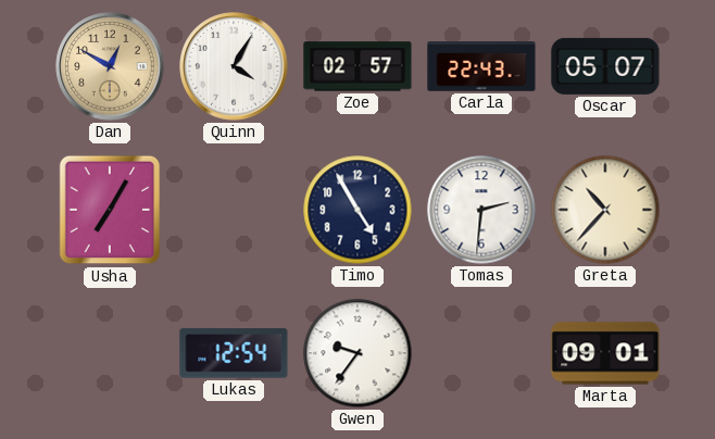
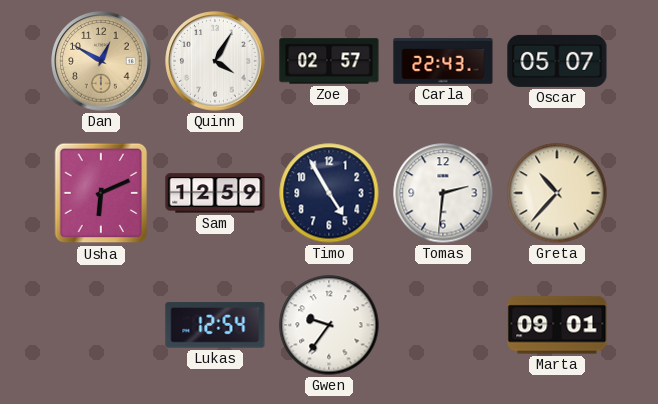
Usha: 7:05 -> 6:11
Sam: none -> 12:59
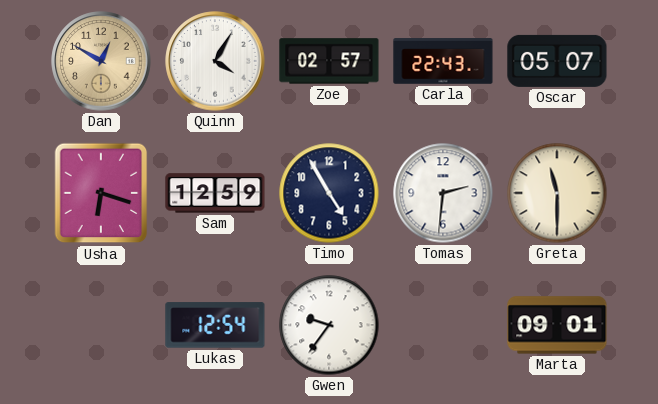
Usha: 6:11 -> 6:18
Greta: 10:37 -> 11:30
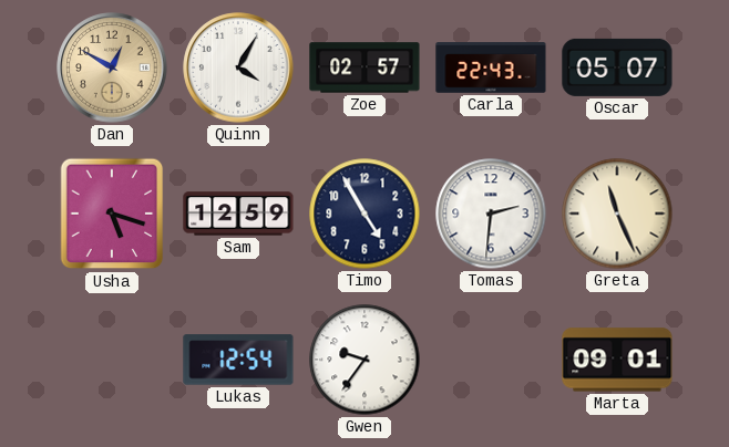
Usha: 6:18 -> 5:18
Greta: 11:30 -> 11:26
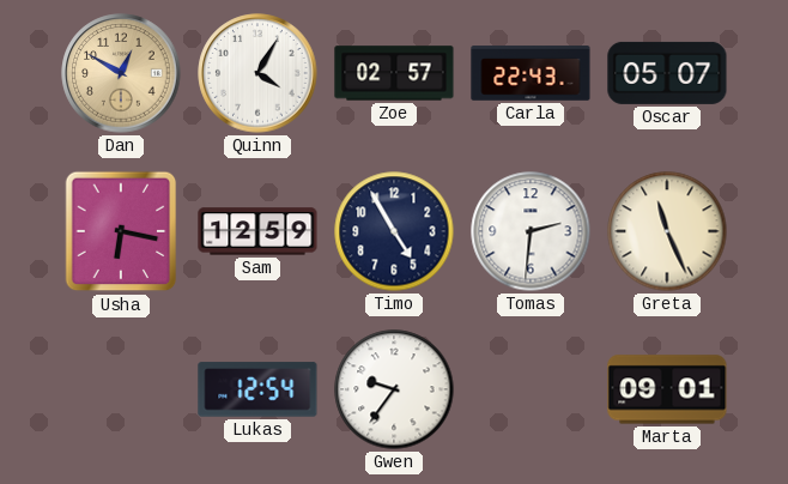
Usha: 5:18 -> 6:17
